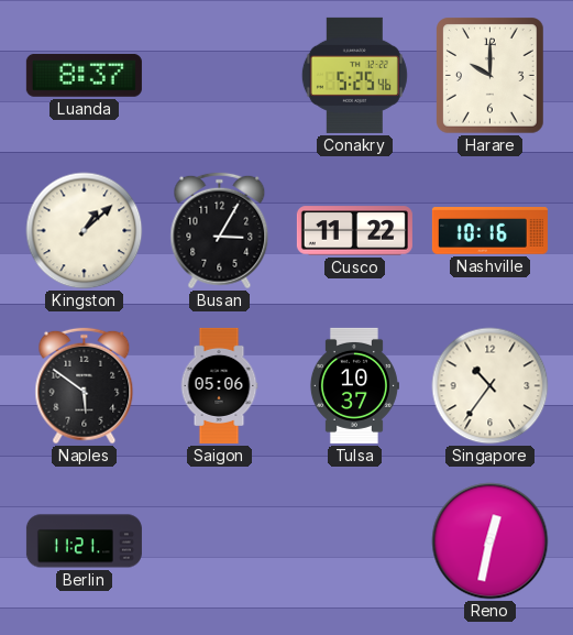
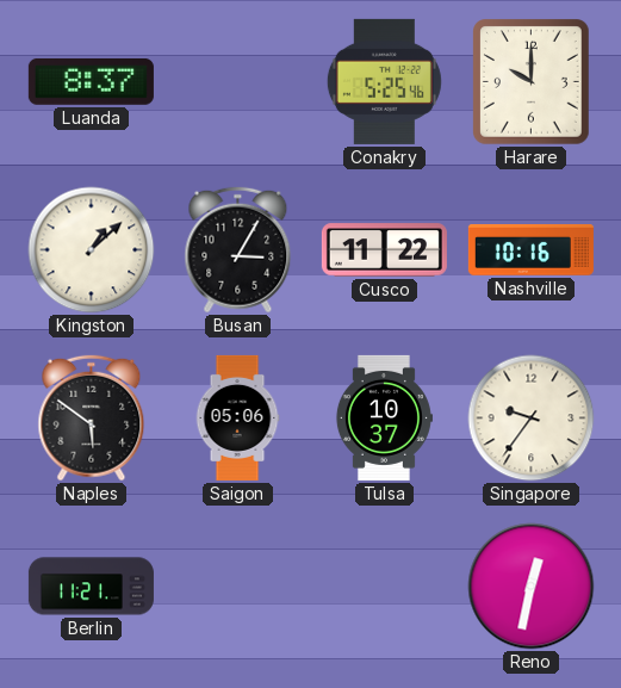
Singapore: 10:36 -> 9:36
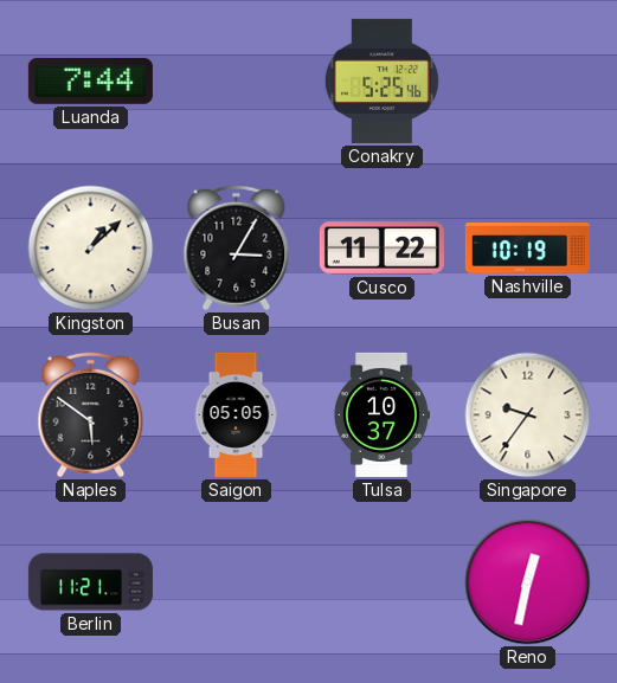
Luanda: 8:37 -> 7:44
Harare: 10:00 -> none
Nashville: 10:16 -> 10:19
Saigon: 05:06 -> 05:05
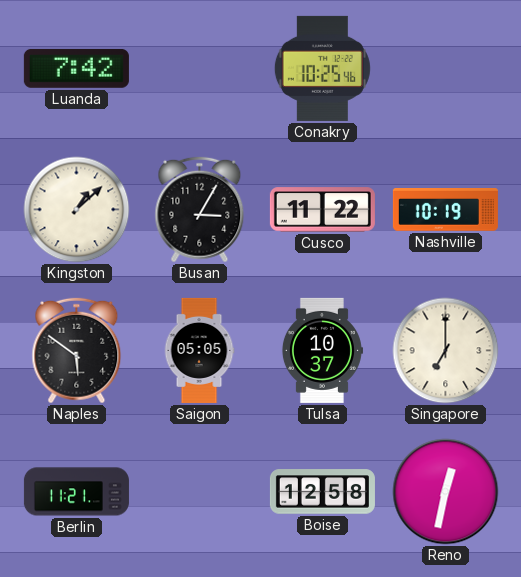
Luanda: 7:44 -> 7:42
Conakry: 5:25 -> 10:25
Singapore: 9:36 -> 7:00
Boise: none -> 12:58
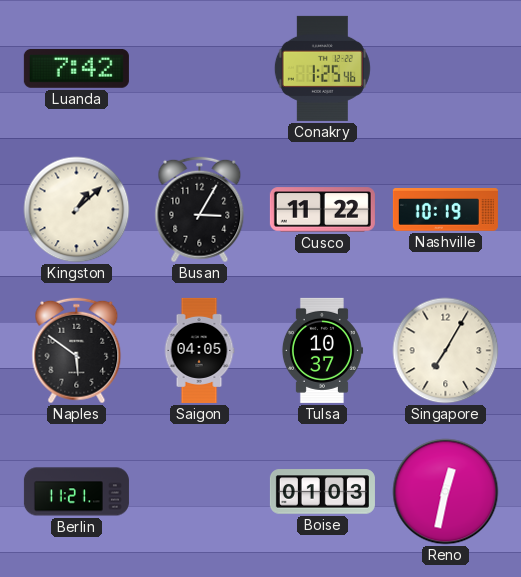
Conakry: 10:25 -> 1:25
Saigon: 05:05 -> 04:05
Singapore: 7:00 -> 7:05
Boise: 12:58 -> 01:03
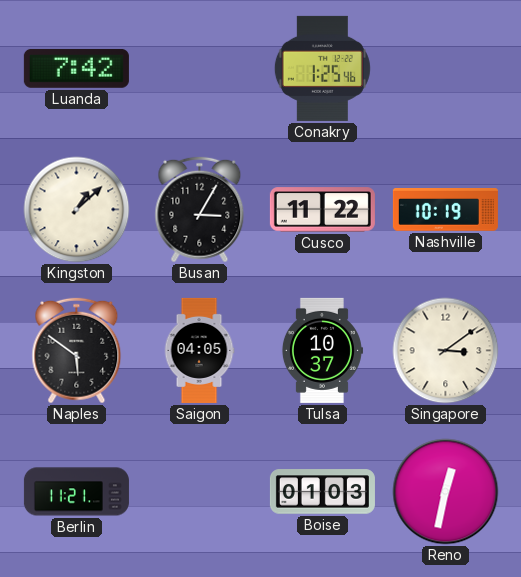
Singapore: 7:05 -> 3:09
